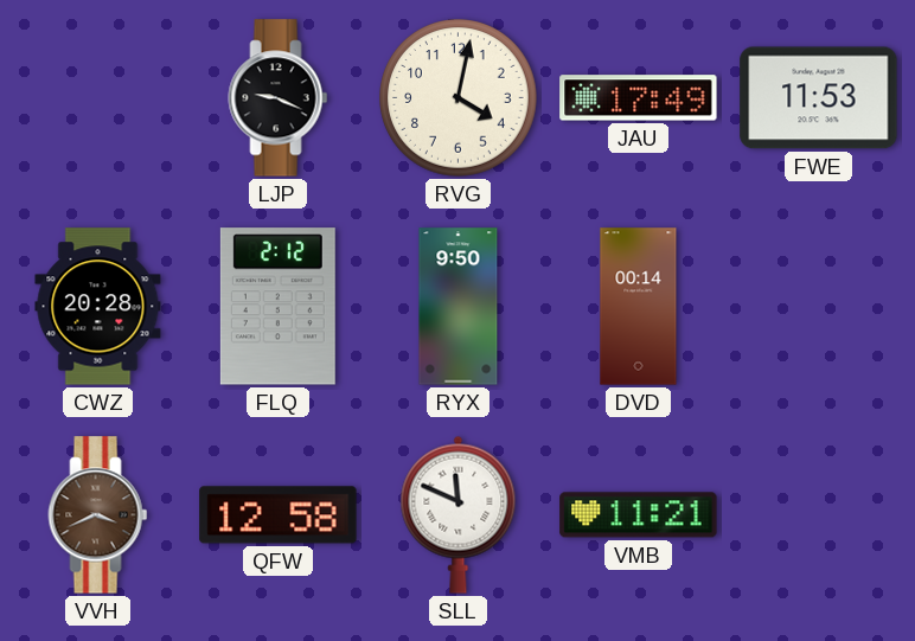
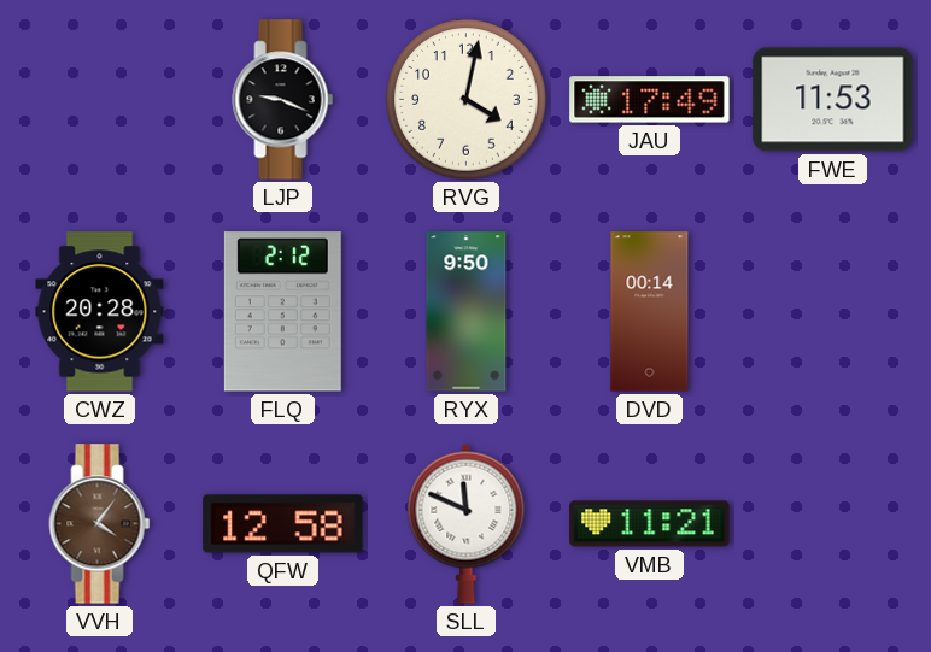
VVH: 3:41 -> 4:06
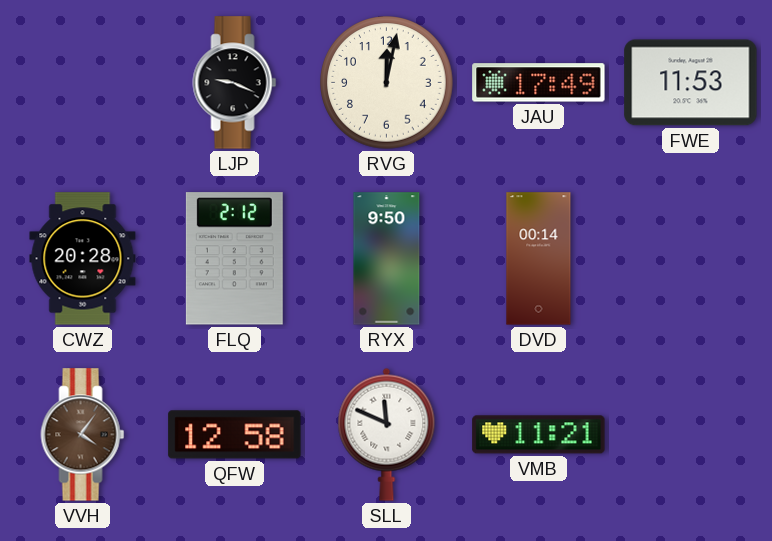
RVG: 4:02 -> 12:02
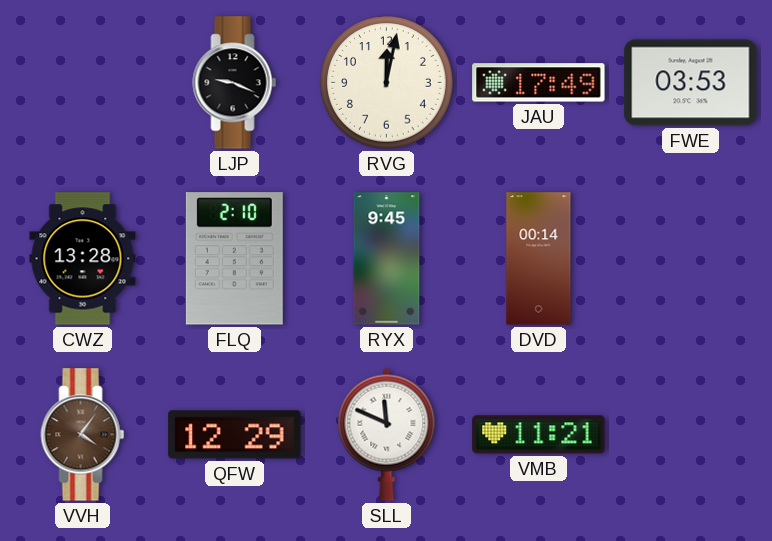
FWE: 11:53 -> 03:53
CWZ: 20:28 -> 13:28
FLQ: 2:12 -> 2:10
RYX: 9:50 -> 9:45
QFW: 12:58 -> 12:29
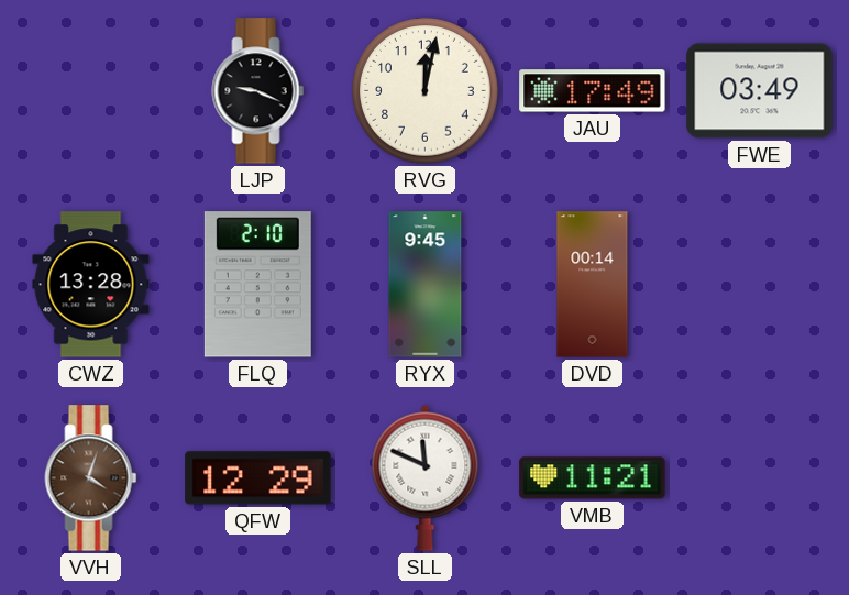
FWE: 03:53 -> 03:49
VVH: 4:06 -> 4:03
